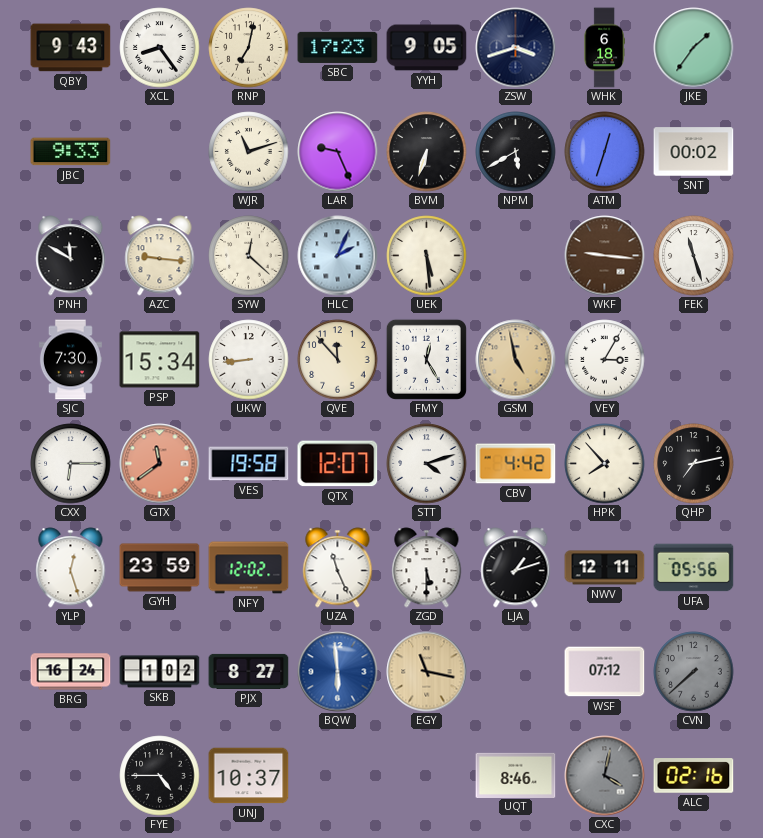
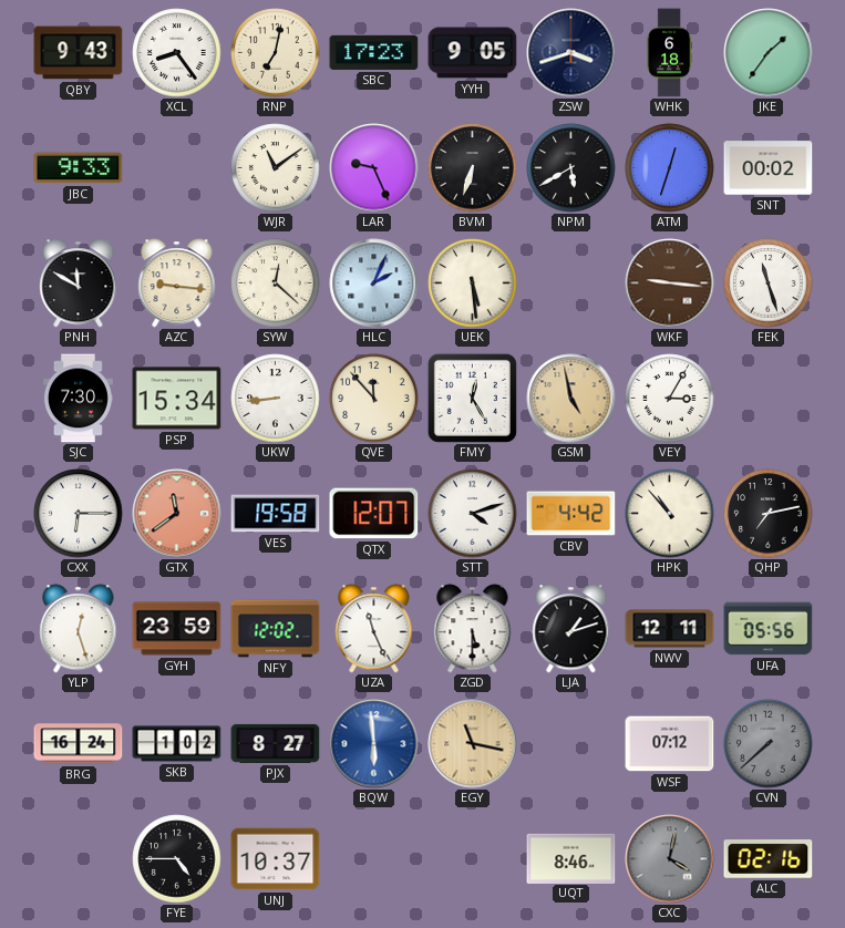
WJR: 11:12 -> 11:09
HPK: 7:53 -> 10:53
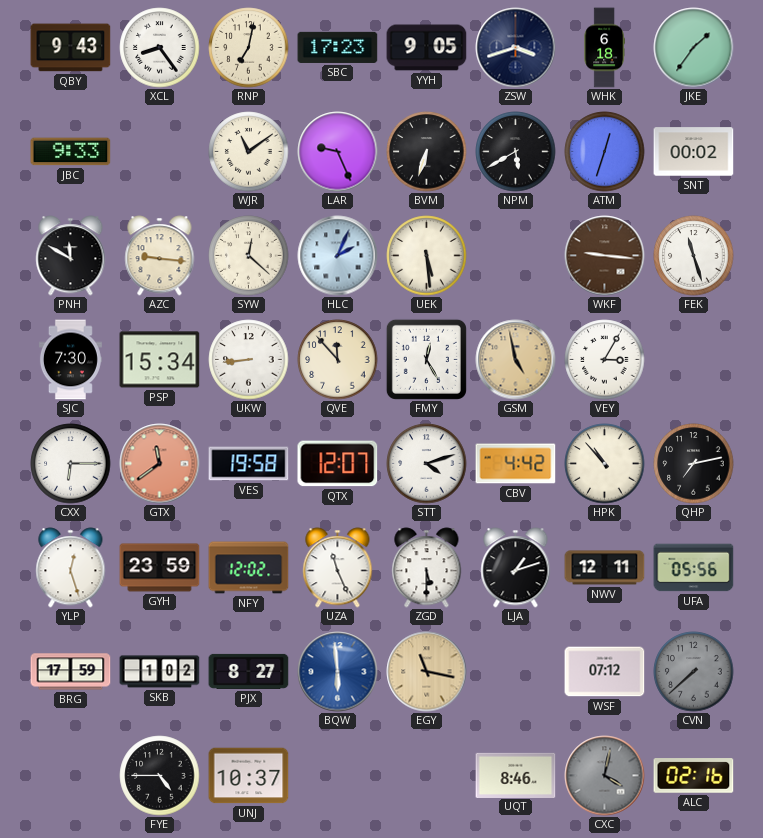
BRG: 16:24 -> 17:59
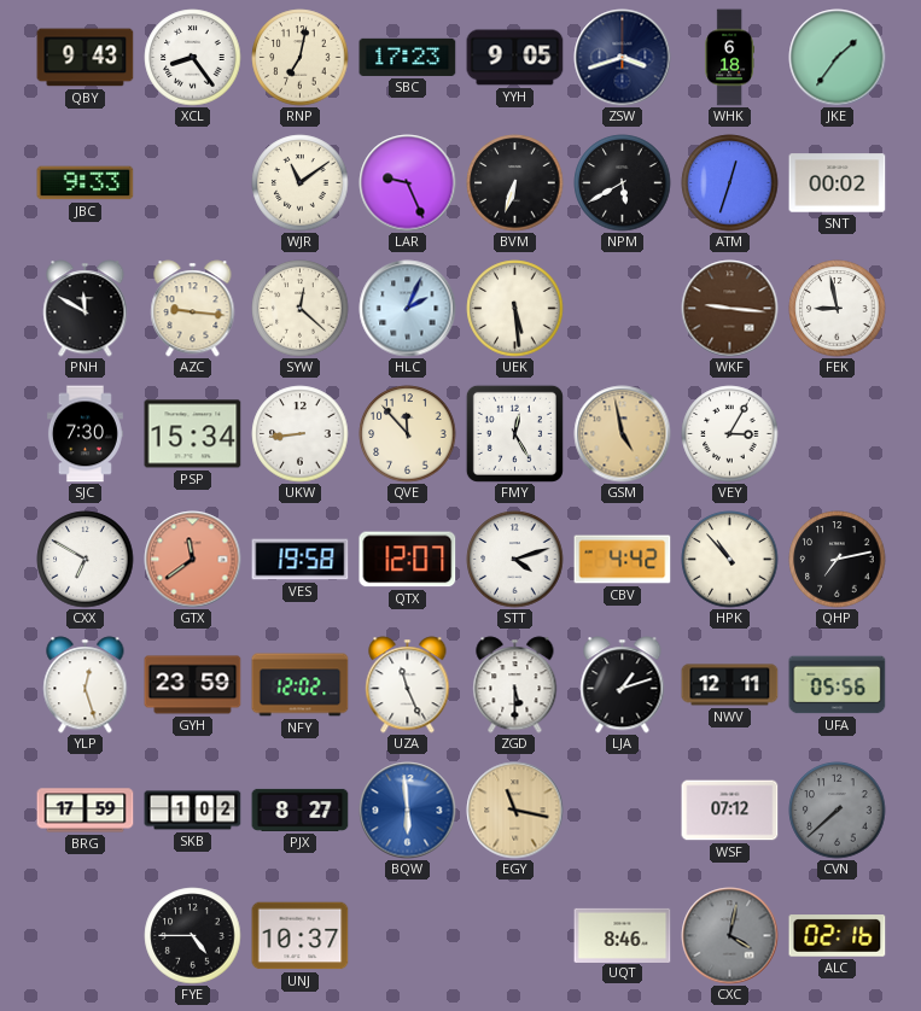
FEK: 11:27 -> 8:58
CXX: 6:15 -> 6:50
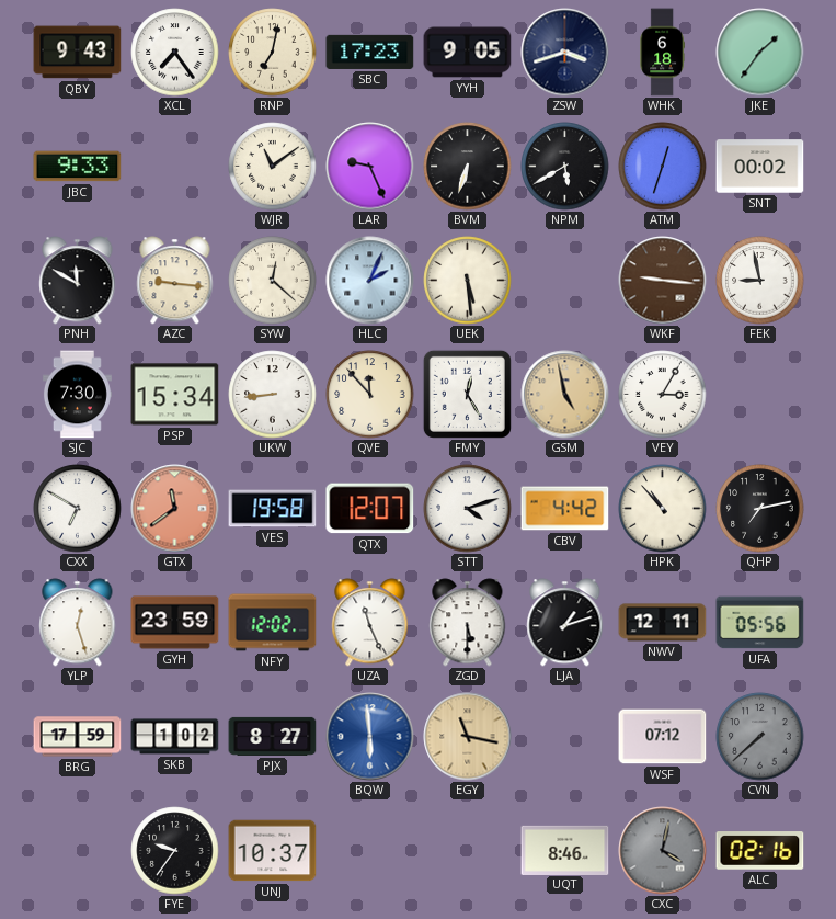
XCL: 8:24 -> 7:24
FYE: 4:45 -> 9:36
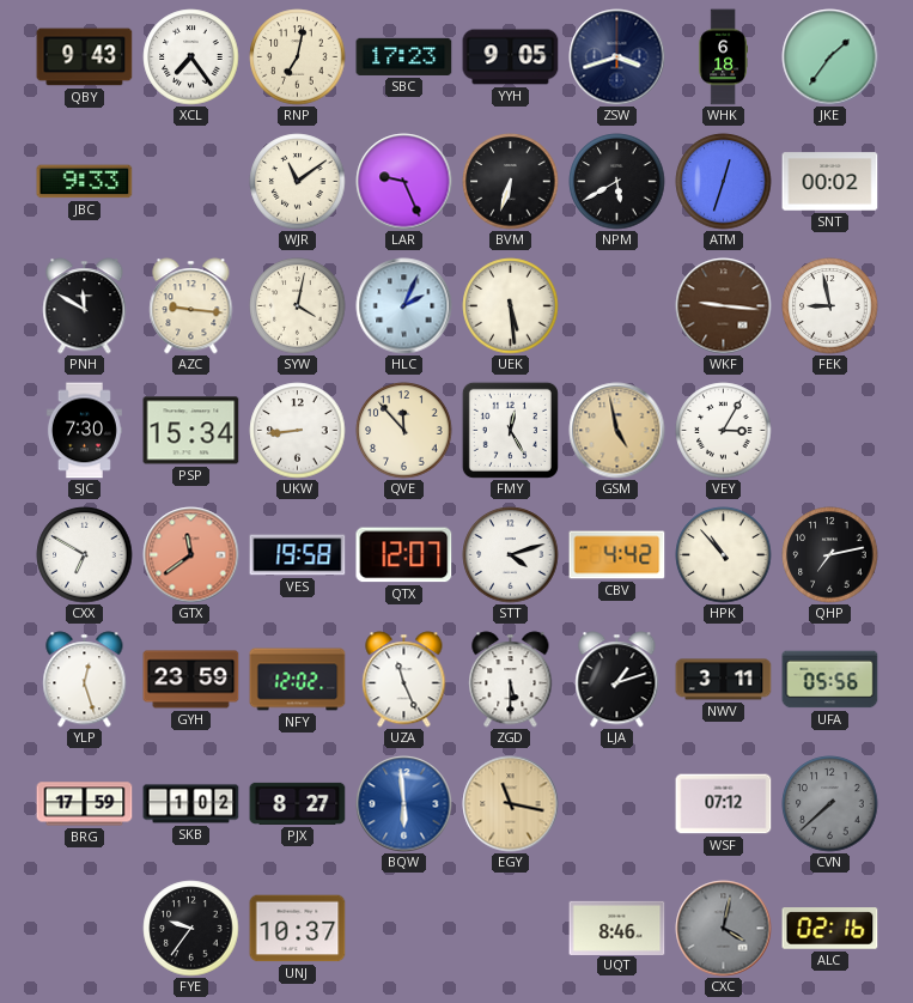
SYW: 12:22 -> 4:02
NWV: 12:11 -> 3:11
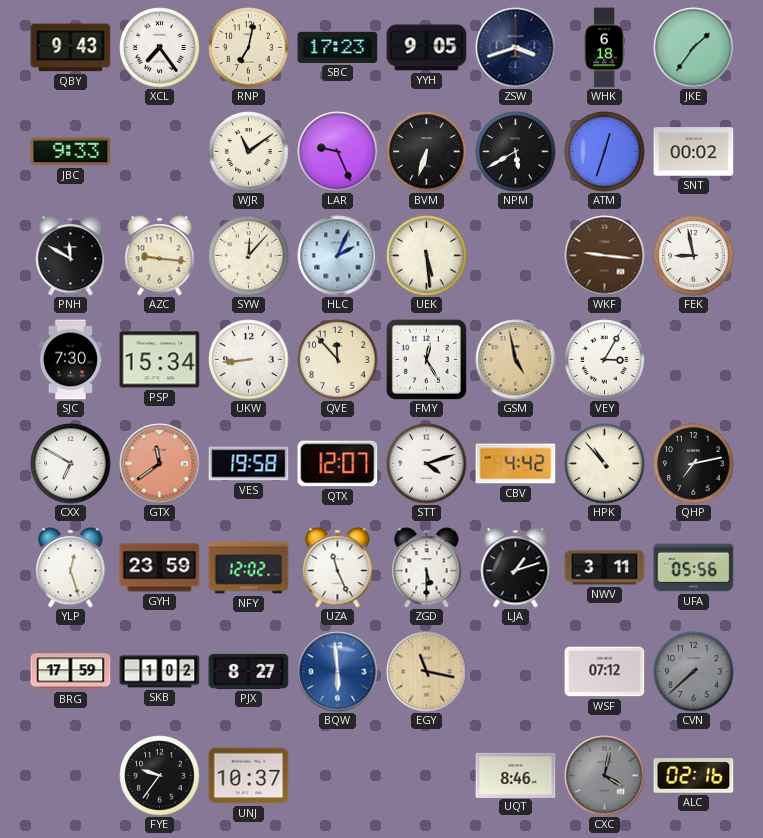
SYW: 4:02 -> 12:07
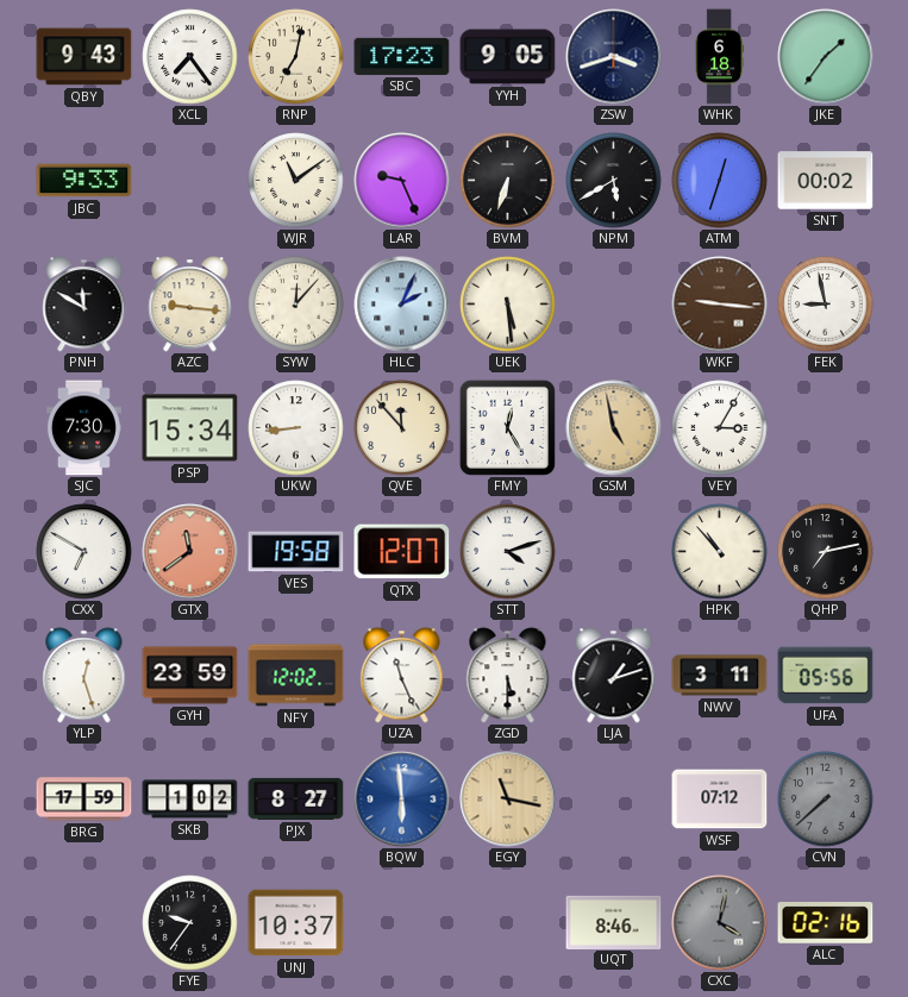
CBV: 4:42 -> none
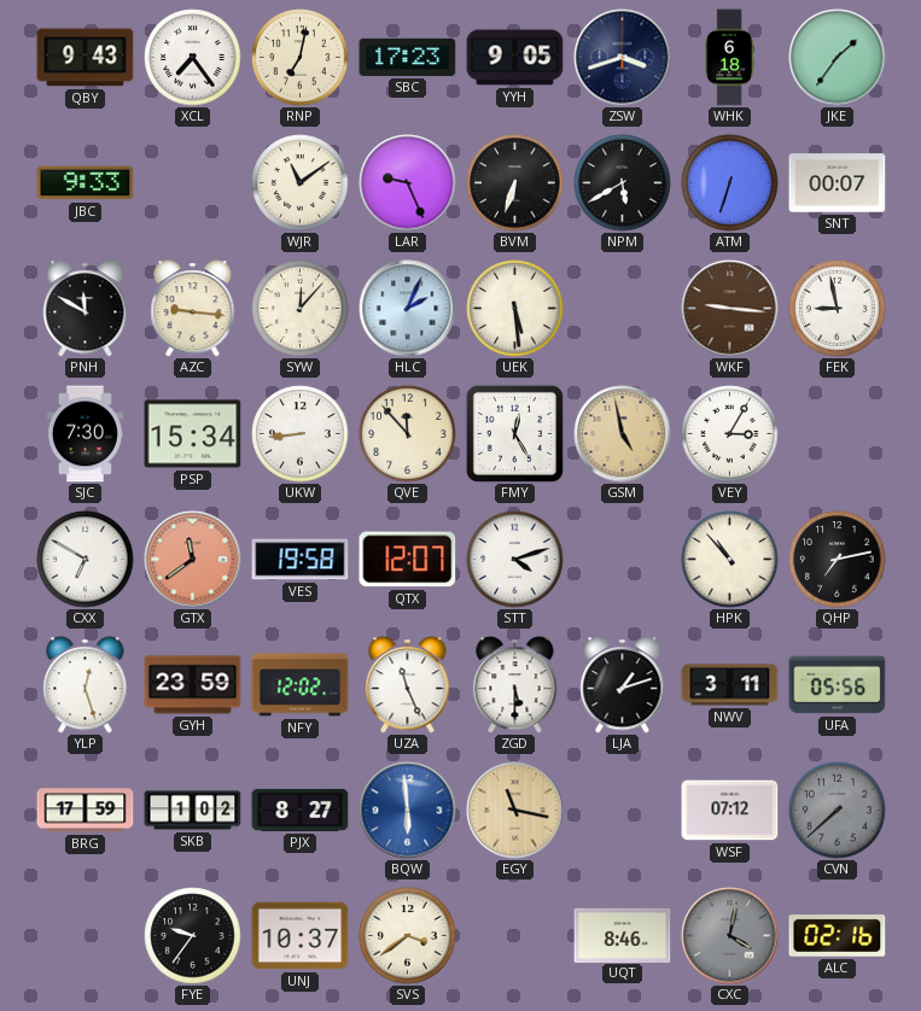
ATM: 12:33 -> 6:33
SNT: 00:02 -> 00:07
SVS: none -> 3:39
